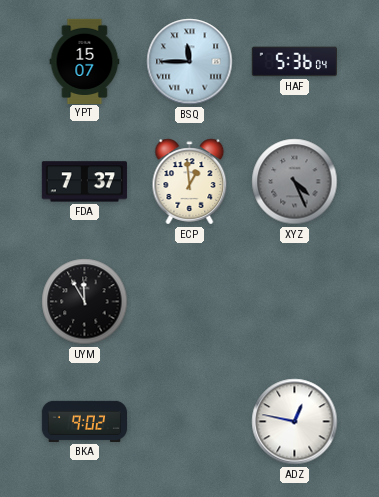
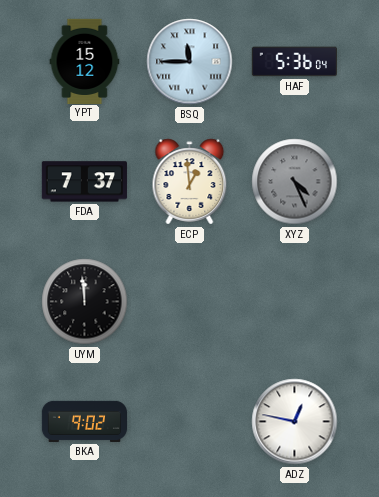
YPT: 15:07 -> 15:12
UYM: 11:55 -> 11:59
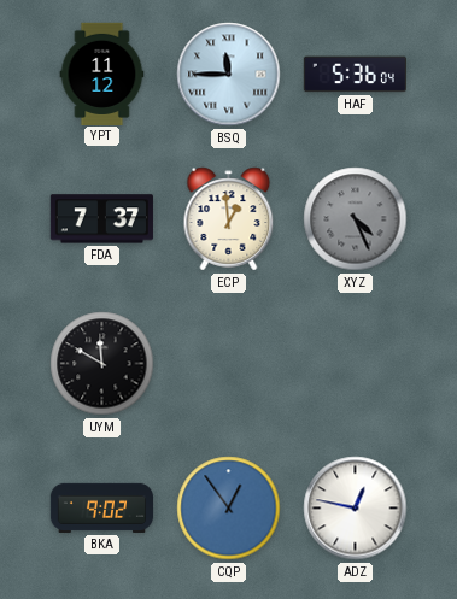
YPT: 15:12 -> 11:12
UYM: 11:59 -> 11:50
CQP: none -> 12:54
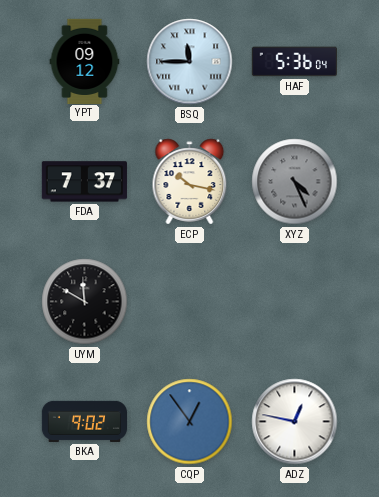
YPT: 11:12 -> 09:12
ECP: 12:59 -> 10:17
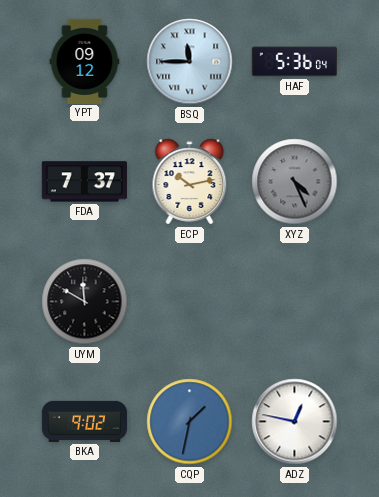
ECP: 10:17 -> 10:13
CQP: 12:54 -> 1:32
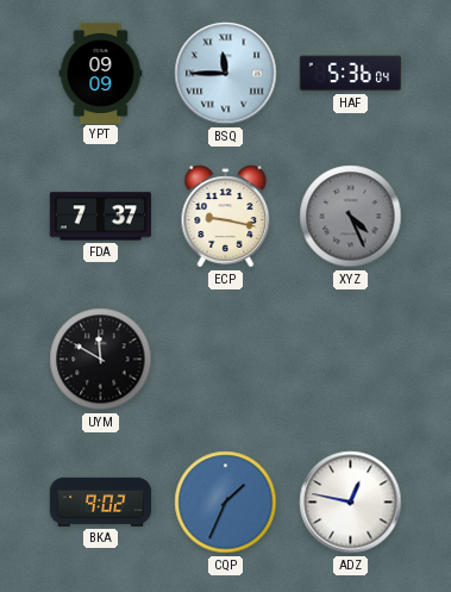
YPT: 09:12 -> 09:09
ECP: 10:13 -> 9:17
CQP: 1:32 -> 1:34
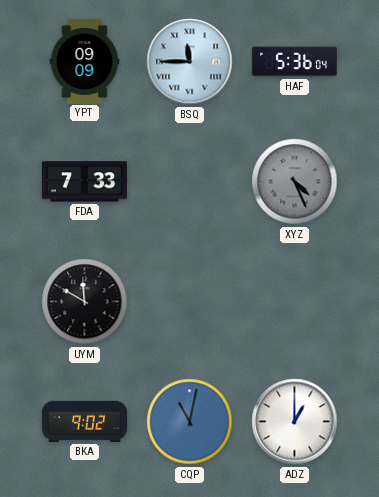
FDA: 7:37 -> 7:33
ECP: 9:17 -> none
CQP: 1:34 -> 11:02
ADZ: 12:47 -> 1:00
